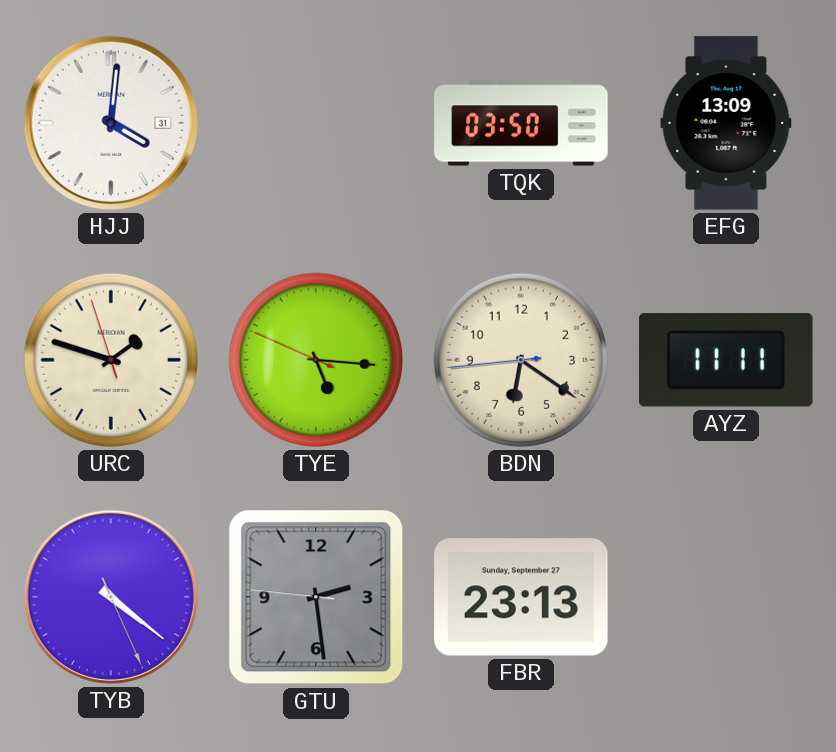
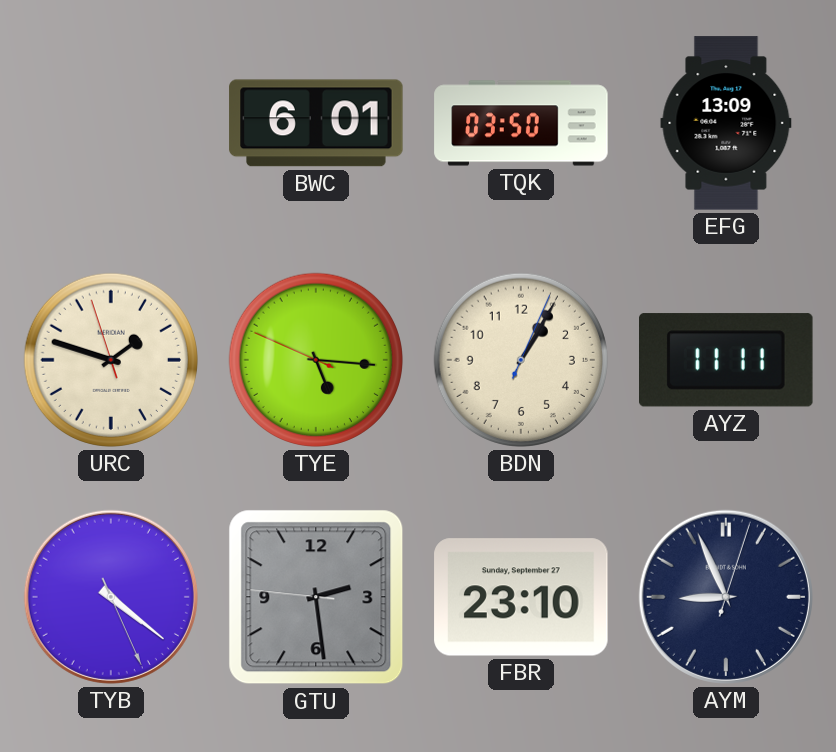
HJJ: 4:01 -> none
BWC: none -> 6:01
BDN: 6:20 -> 1:05
FBR: 23:13 -> 23:10
AYM: none -> 8:56
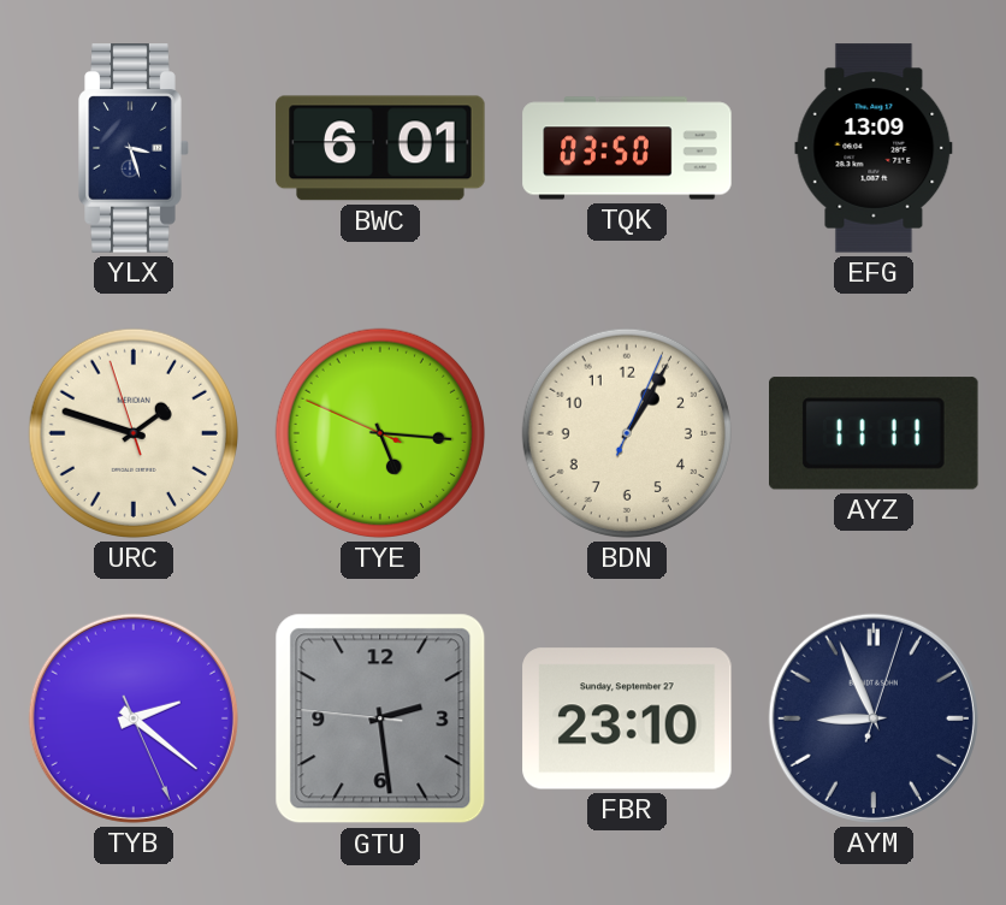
YLX: none -> 3:27
TYB: 4:21 -> 2:21
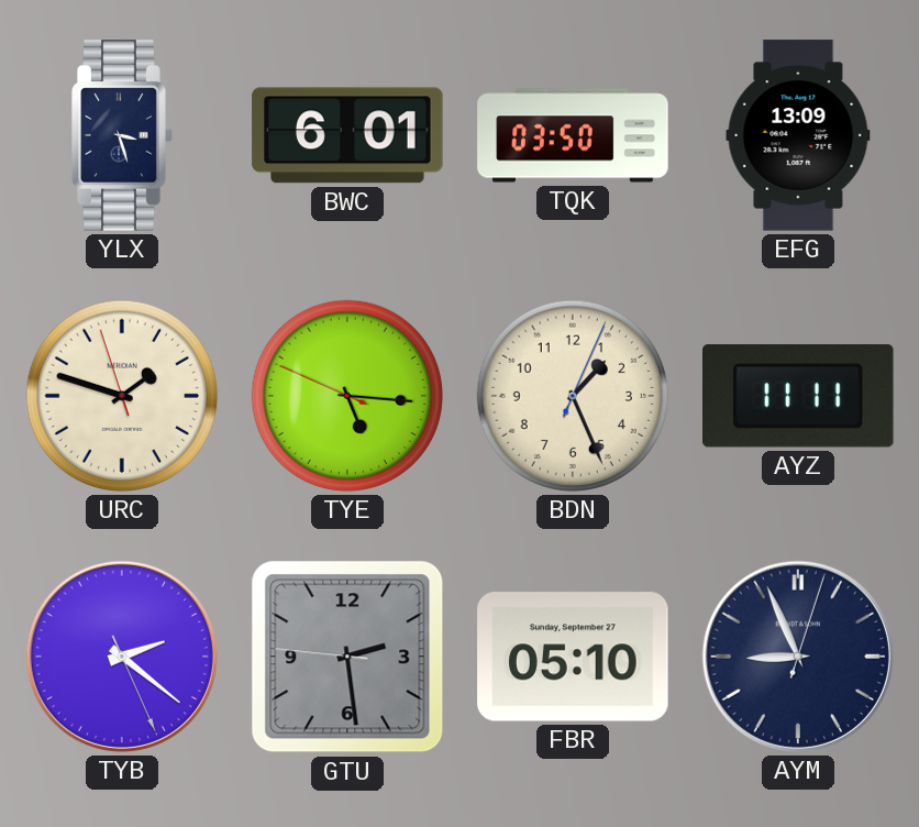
BDN: 1:05 -> 1:26
FBR: 23:10 -> 05:10
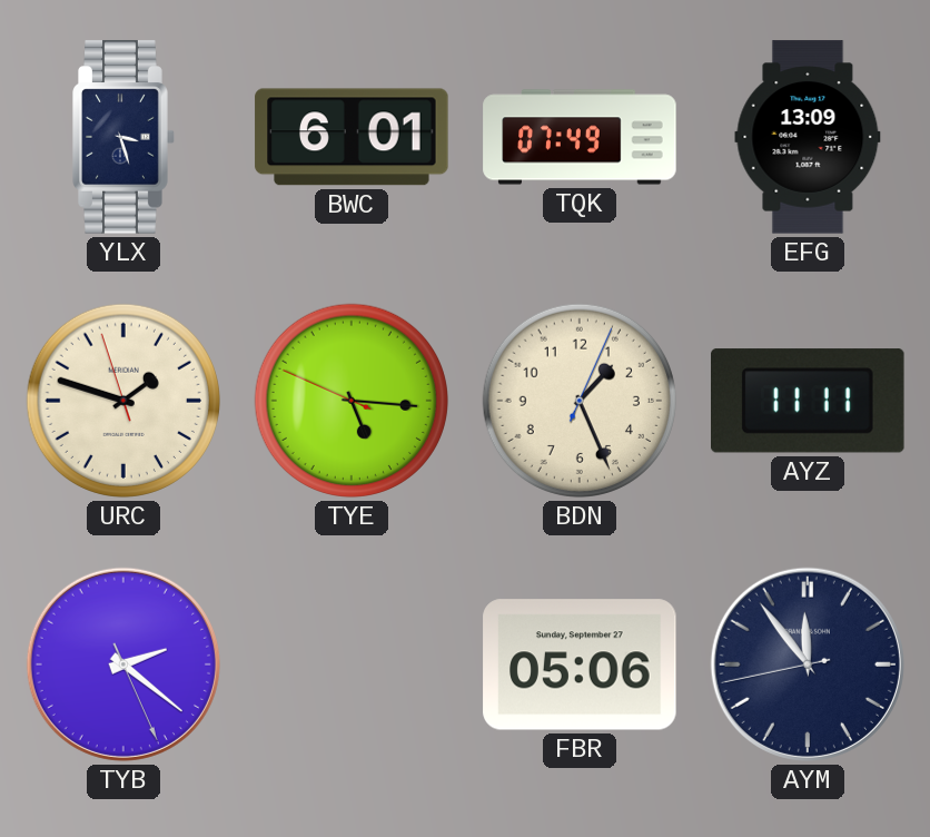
TQK: 03:50 -> 07:49
GTU: 2:28 -> none
FBR: 05:10 -> 05:06
AYM: 8:56 -> 11:53
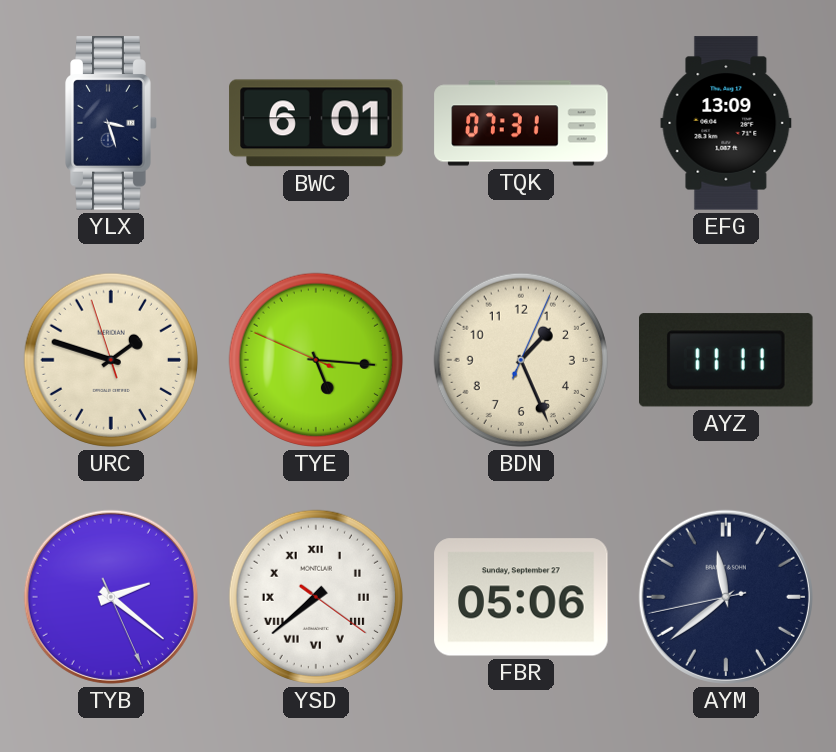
TQK: 07:49 -> 07:31
YSD: none -> 7:38
AYM: 11:53 -> 11:38
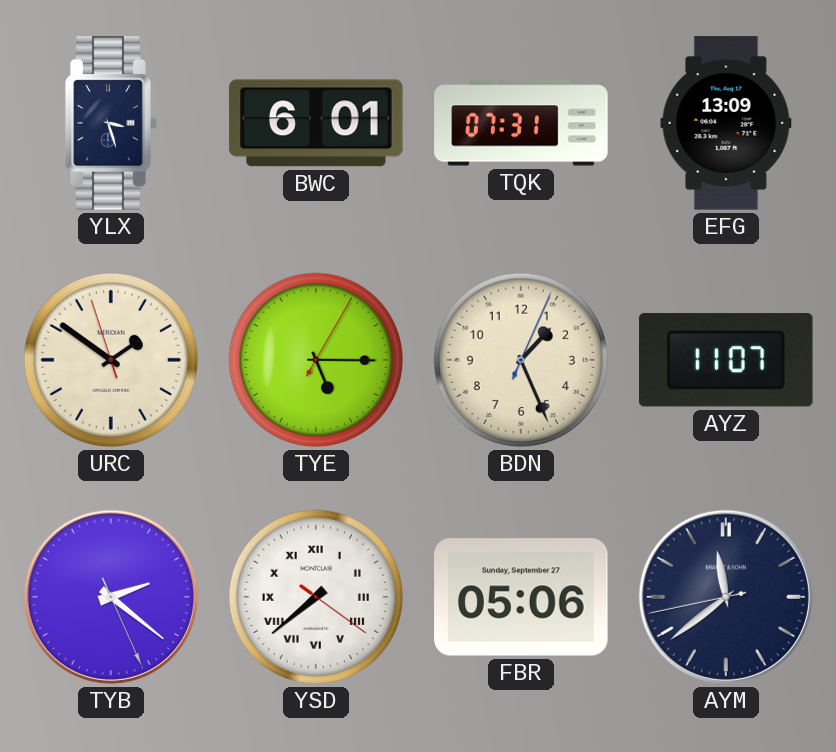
URC: 1:47 -> 1:50
TYE: 5:15:49 -> 5:15:05
AYZ: 11:11 -> 11:07
